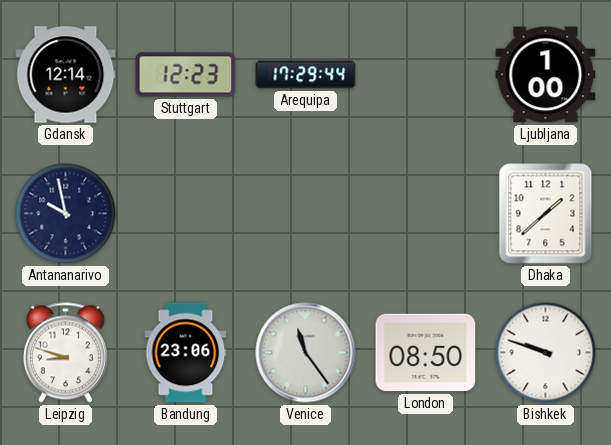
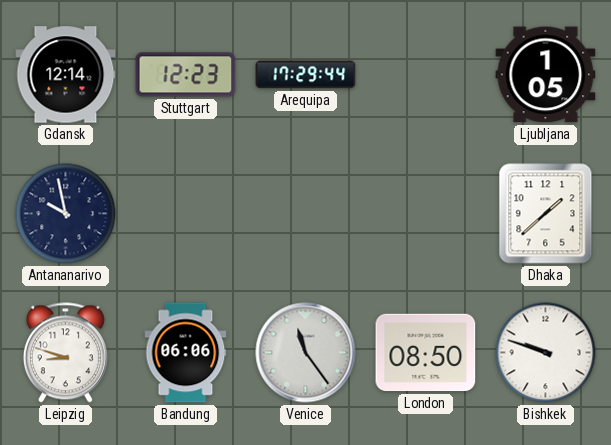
Ljubljana: 1:00 -> 1:05
Bandung: 23:06 -> 06:06
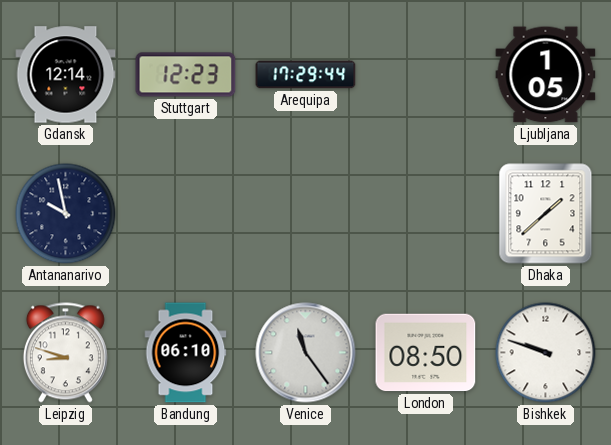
Bandung: 06:06 -> 06:10
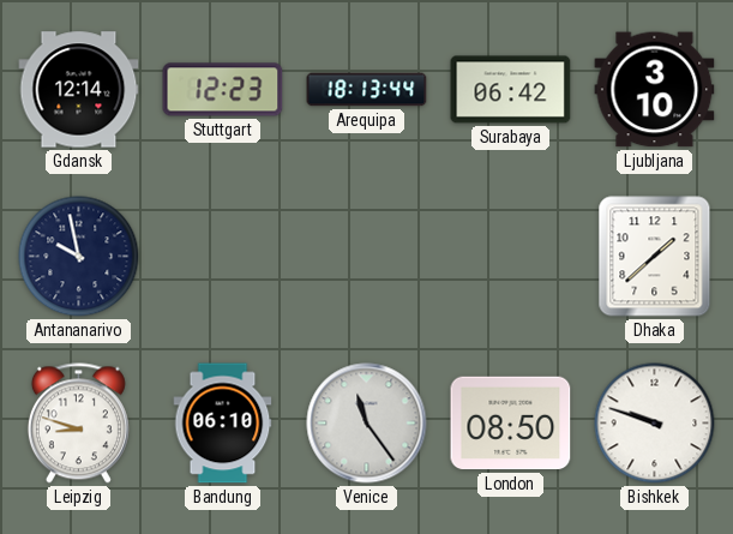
Arequipa: 17:29 -> 18:13
Surabaya: none -> 06:42
Ljubljana: 1:05 -> 3:10
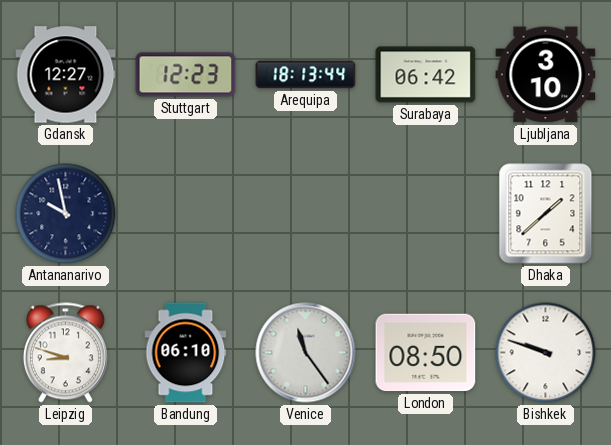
Gdansk: 12:14 -> 12:27
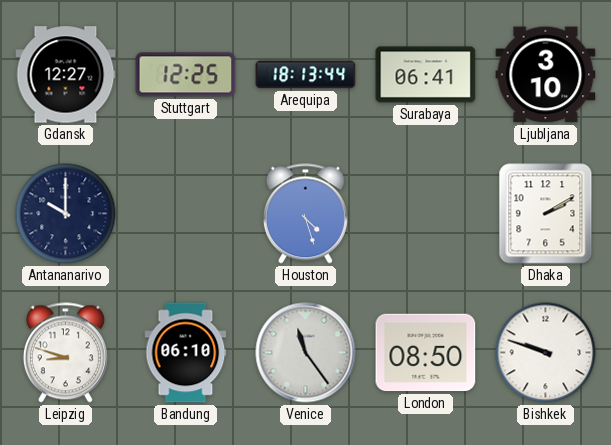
Stuttgart: 12:23 -> 12:25
Surabaya: 06:42 -> 06:41
Antananarivo: 9:58 -> 10:00
Houston: none -> 4:27
Dhaka: 1:38 -> 2:10
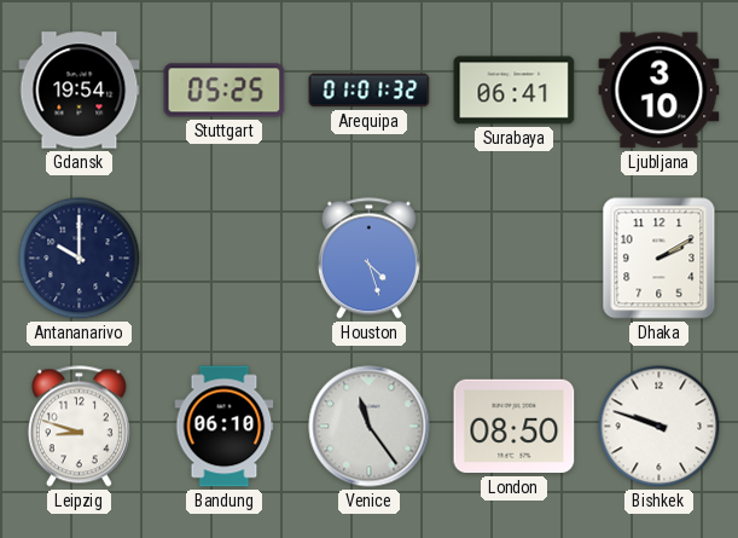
Gdansk: 12:27 -> 19:54
Stuttgart: 12:25 -> 05:25
Arequipa: 18:13 -> 01:01
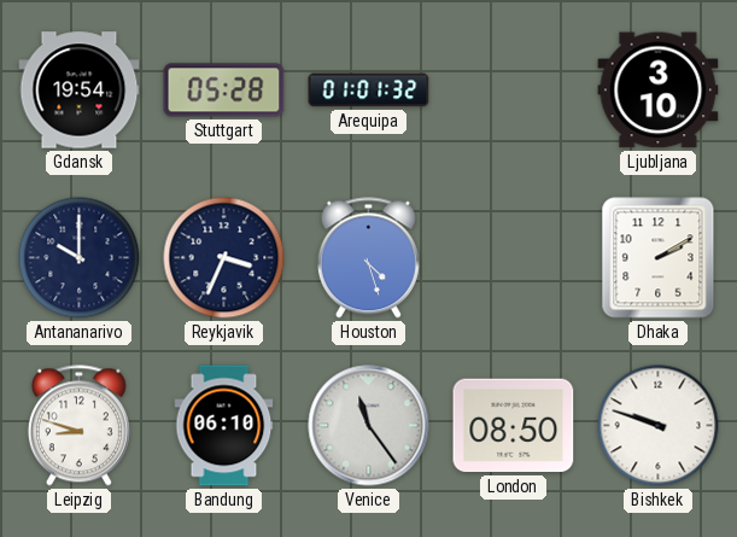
Stuttgart: 05:25 -> 05:28
Surabaya: 06:41 -> none
Reykjavik: none -> 3:34
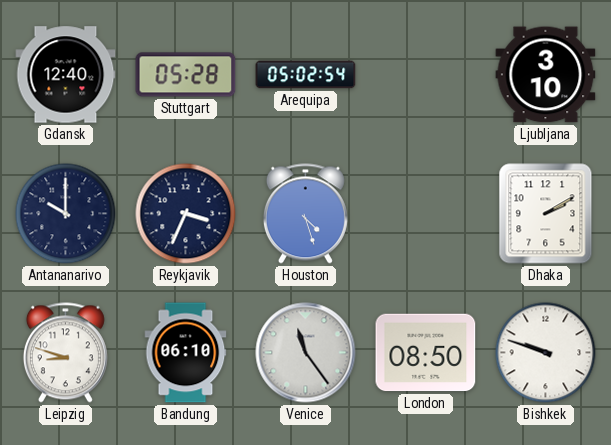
Gdansk: 19:54 -> 12:40
Arequipa: 01:01 -> 05:02
